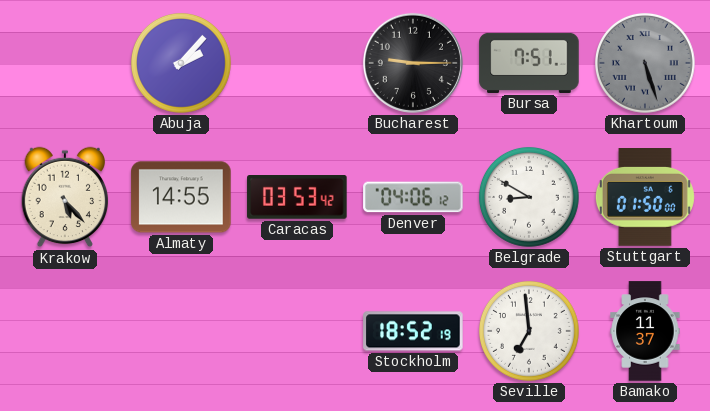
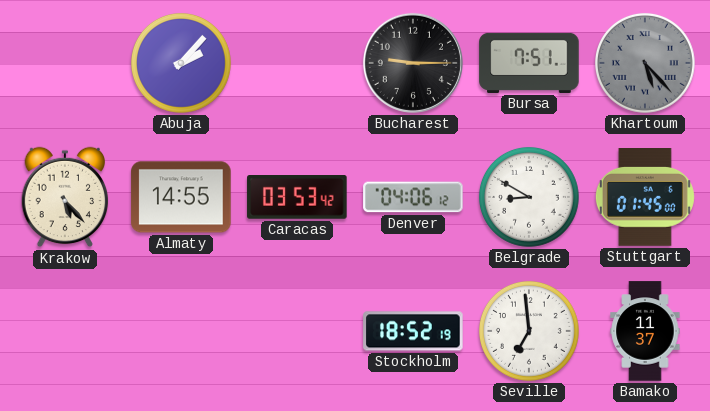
Khartoum: 5:27 -> 5:23
Stuttgart: 01:50 -> 01:45
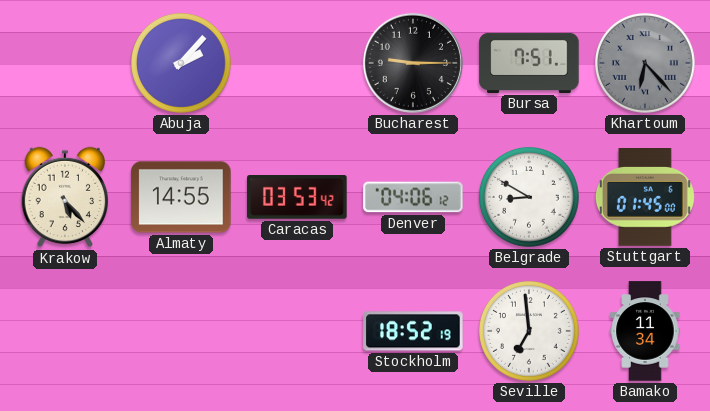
Khartoum: 5:23 -> 6:23
Bamako: 11:37 -> 11:34
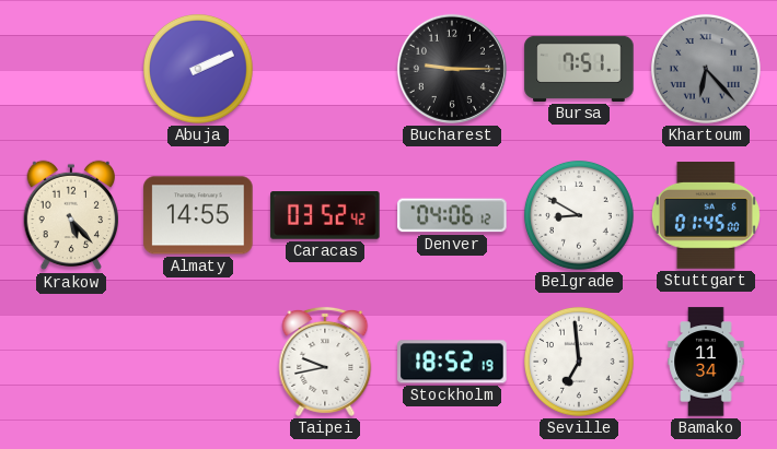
Abuja: 2:07 -> 2:11
Caracas: 03:53 -> 03:52
Taipei: none -> 9:43
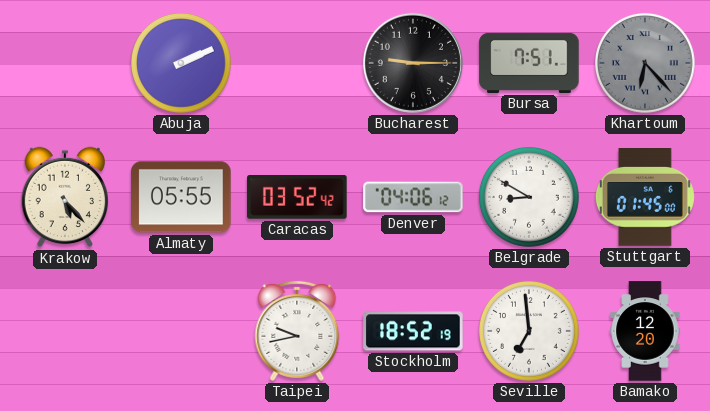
Almaty: 14:55 -> 05:55
Bamako: 11:34 -> 12:20
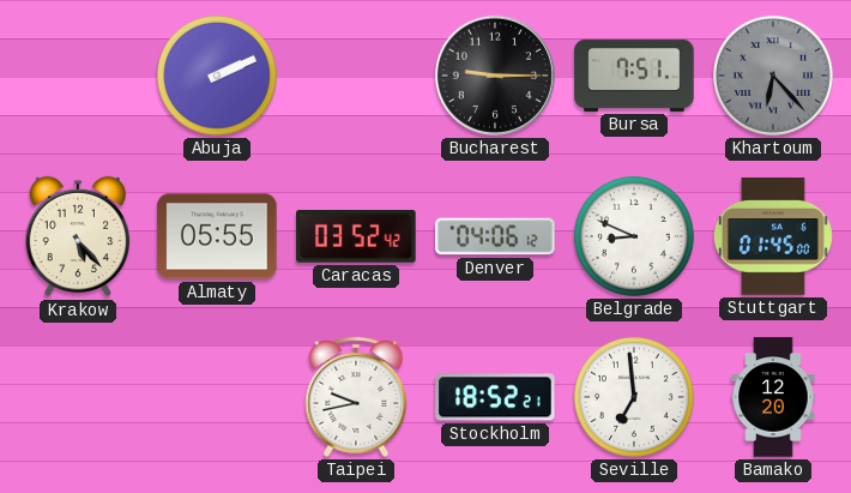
Belgrade: 8:50 -> 8:49
Stockholm: 18:52:19 -> 18:52:21
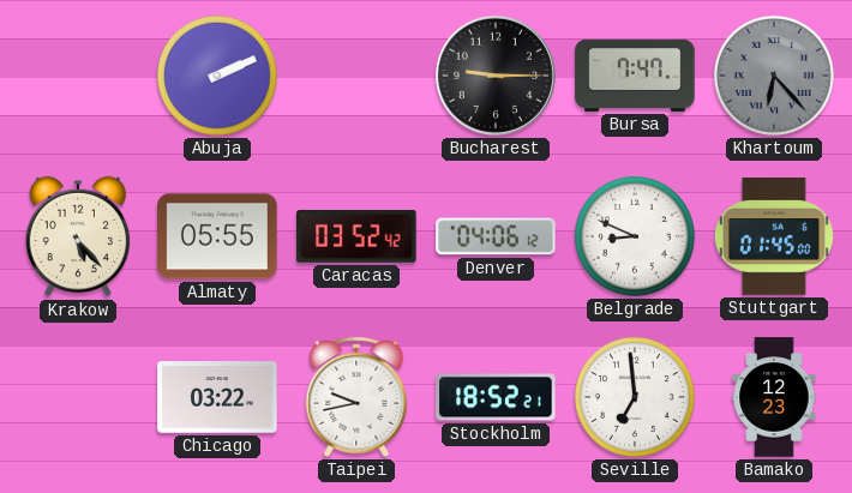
Bursa: 7:51 -> 7:47
Chicago: none -> 03:22
Bamako: 12:20 -> 12:23
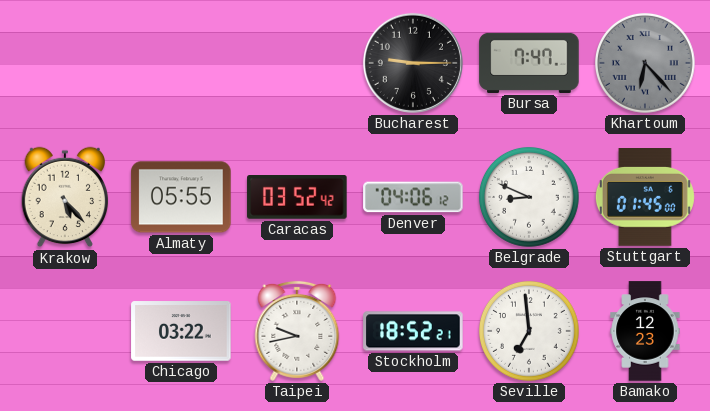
Abuja: 2:11 -> none
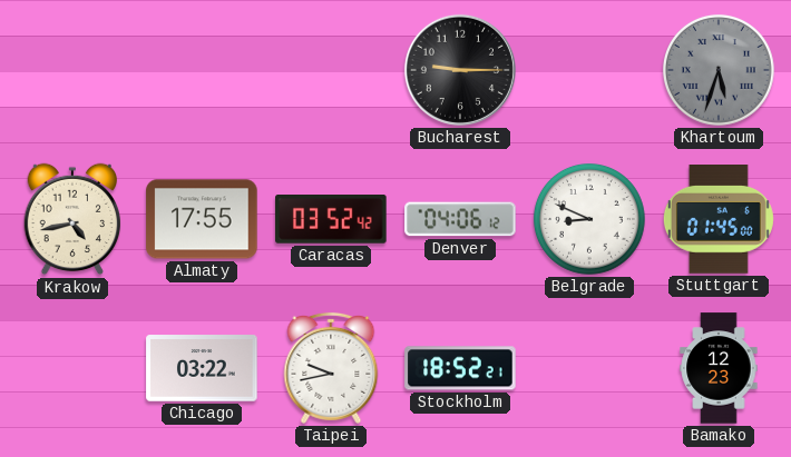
Bursa: 7:47 -> none
Khartoum: 6:23 -> 5:33
Krakow: 5:23 -> 4:43
Almaty: 05:55 -> 17:55
Seville: 6:59 -> none
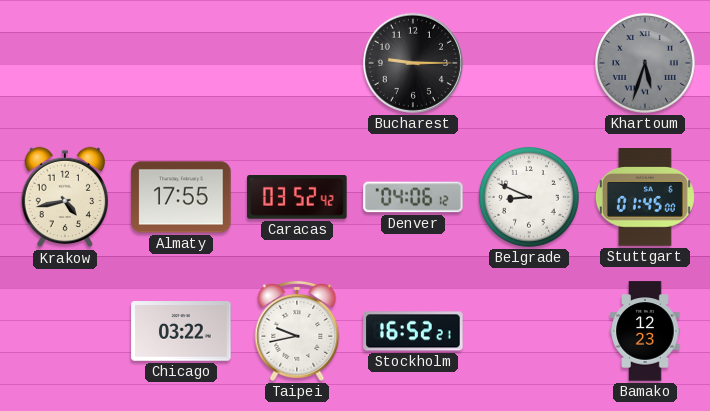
Stockholm: 18:52 -> 16:52
